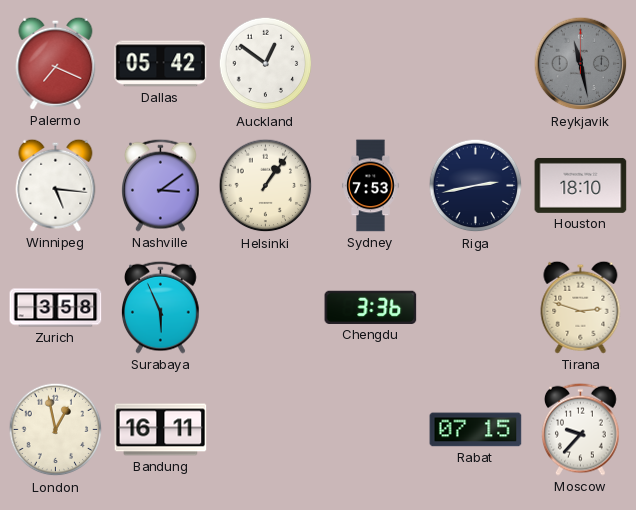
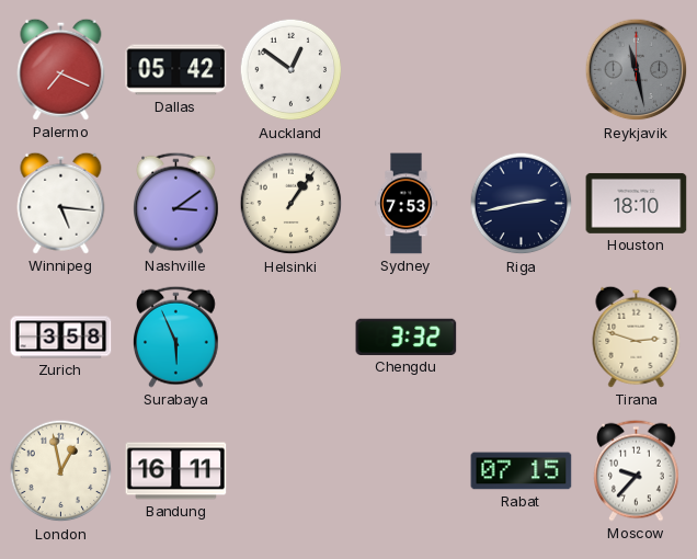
Chengdu: 3:36 -> 3:32
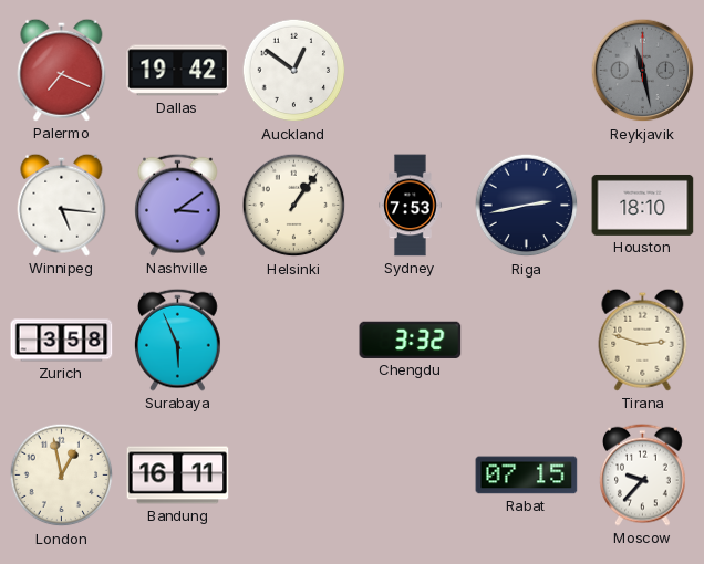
Dallas: 05:42 -> 19:42
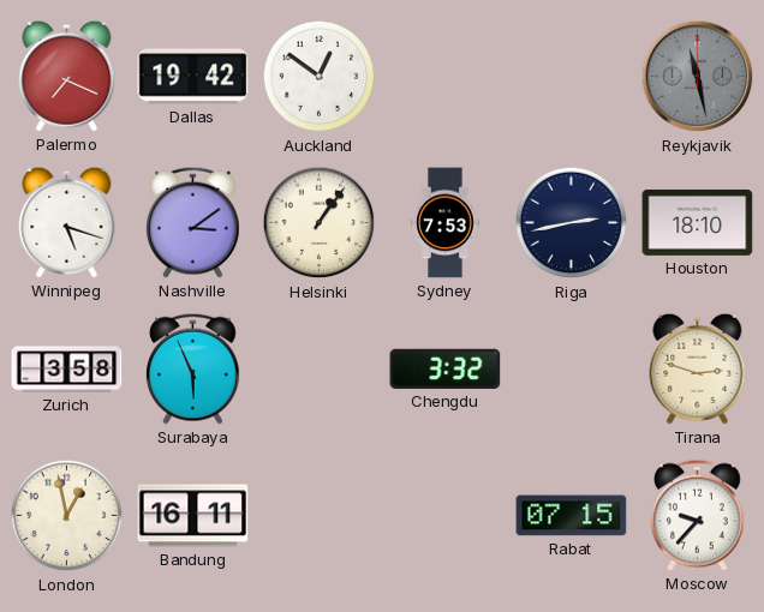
Winnipeg: 5:16 -> 5:18
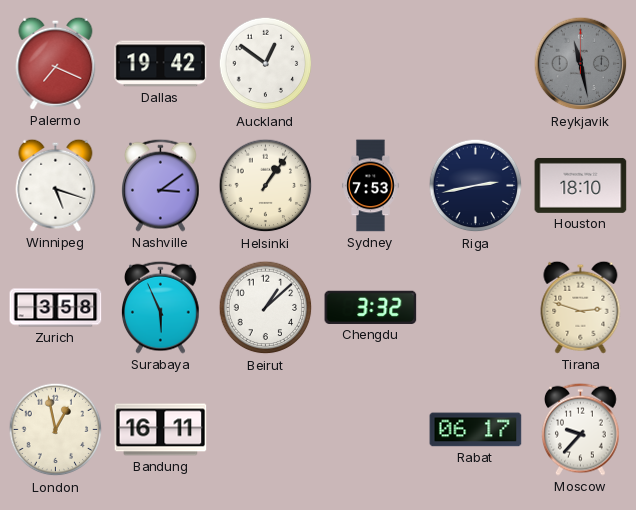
Beirut: none -> 1:08
Rabat: 07:15 -> 06:17
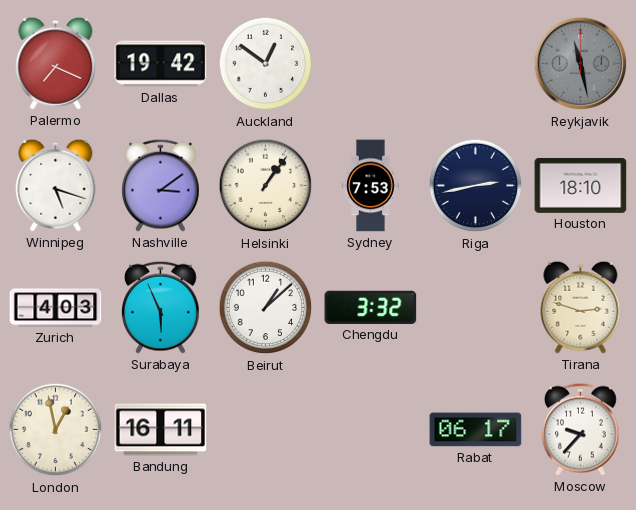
Zurich: 3:58 -> 4:03
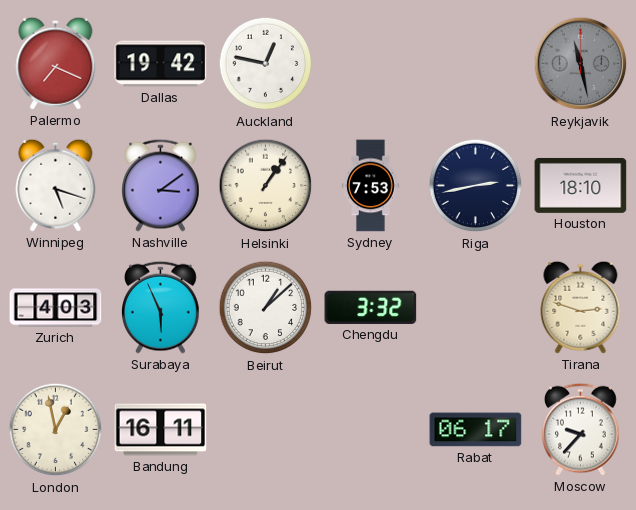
Auckland: 12:51 -> 12:47
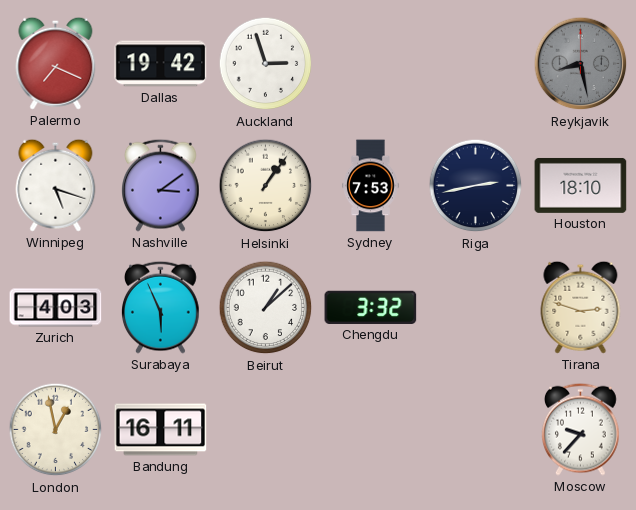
Auckland: 12:47 -> 2:57
Reykjavik: 11:28 -> 8:28
Rabat: 06:17 -> none
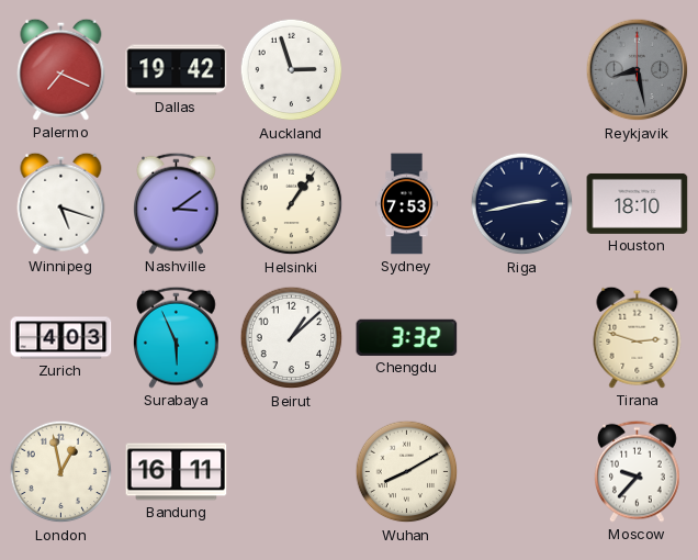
Wuhan: none -> 8:10
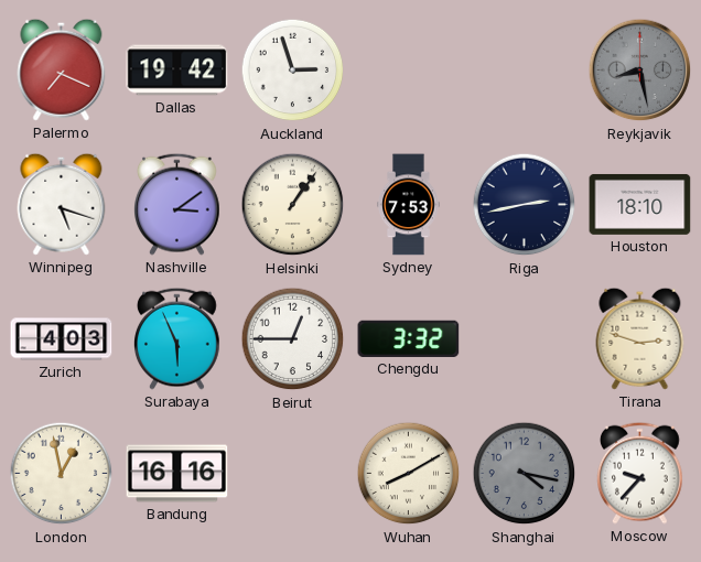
Beirut: 1:08 -> 12:45
Bandung: 16:11 -> 16:16
Shanghai: none -> 4:17
